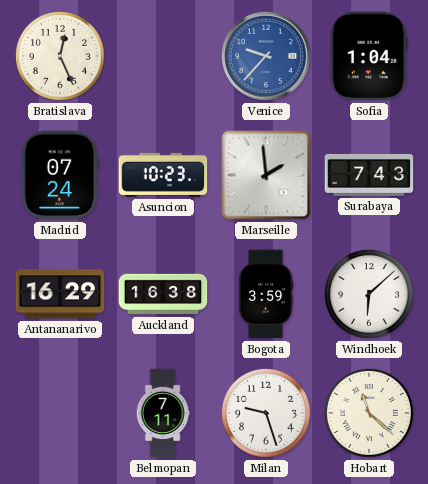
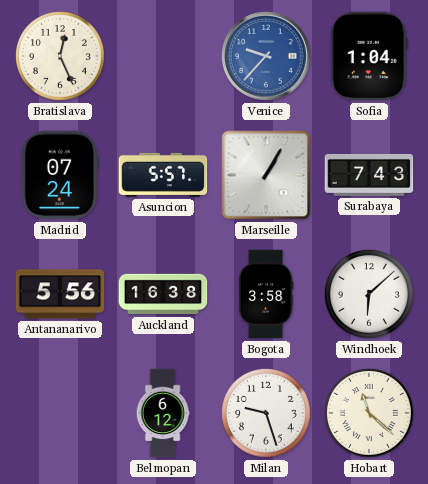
Asuncion: 10:23 -> 5:57
Marseille: 1:59 -> 1:05
Antananarivo: 16:29 -> 5:56
Bogota: 3:59 -> 3:58
Belmopan: 7:11 -> 6:12
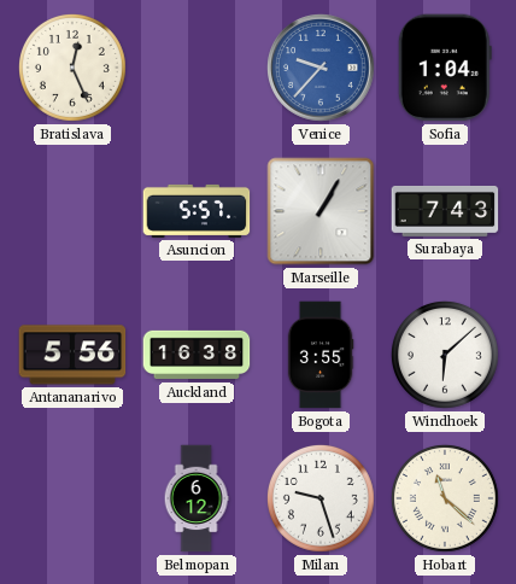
Madrid: 07:24 -> none
Bogota: 3:58 -> 3:55
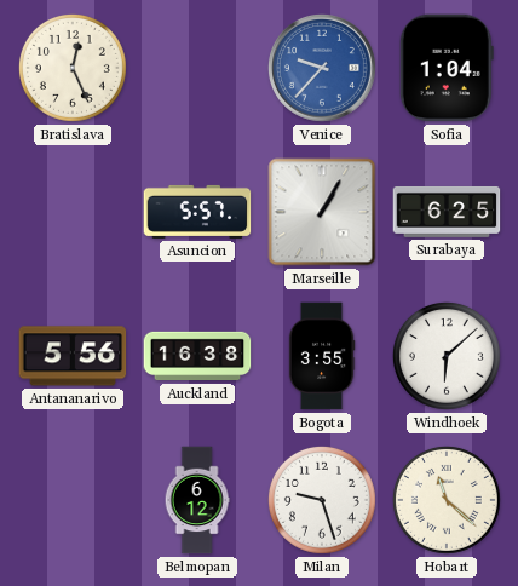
Surabaya: 7:43 -> 6:25
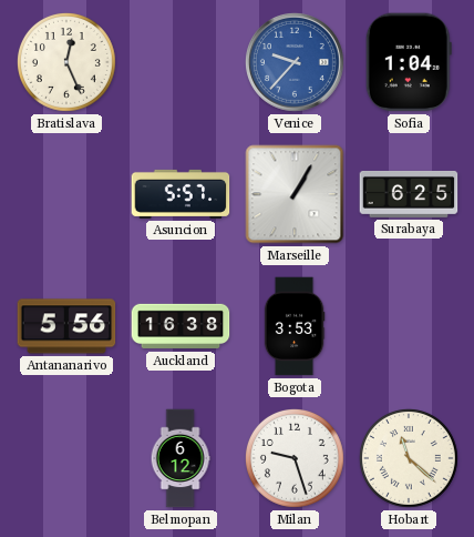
Bogota: 3:55 -> 3:53
Windhoek: 6:08 -> none
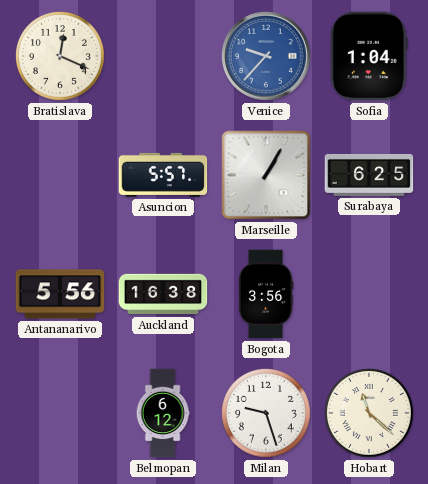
Bratislava: 12:26 -> 12:19
Bogota: 3:53 -> 3:56
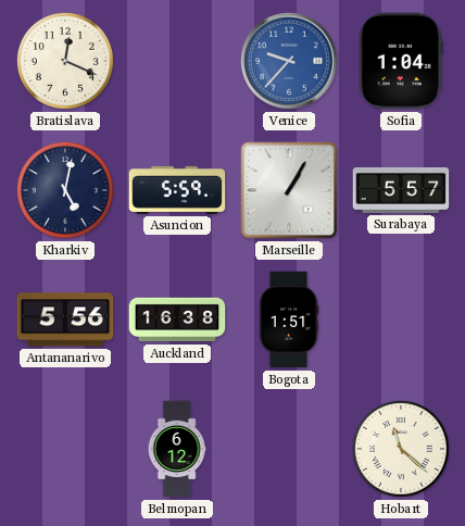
Kharkiv: none -> 5:02
Asuncion: 5:57 -> 5:59
Surabaya: 6:25 -> 5:57
Bogota: 3:56 -> 1:51
Milan: 9:27 -> none
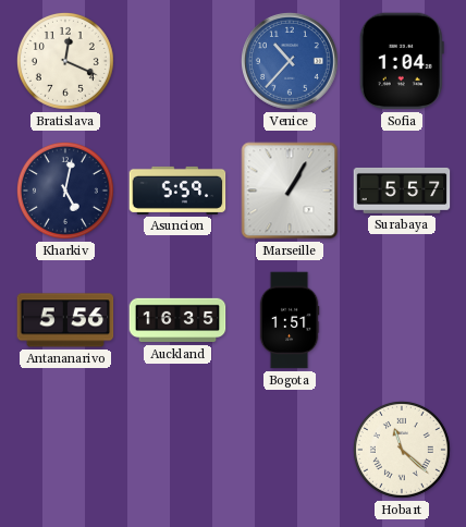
Venice: 9:37 -> 10:37
Auckland: 16:38 -> 16:35
Belmopan: 6:12 -> none
